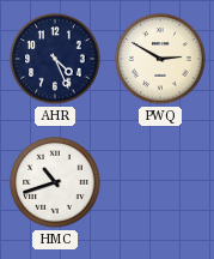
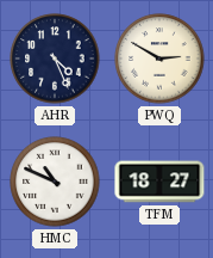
HMC: 10:42 -> 10:49
TFM: none -> 18:27
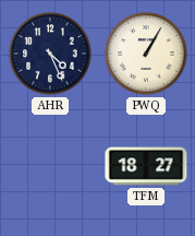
PWQ: 2:50 -> 1:05
HMC: 10:49 -> none
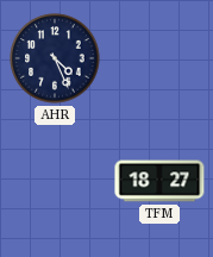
PWQ: 1:05 -> none
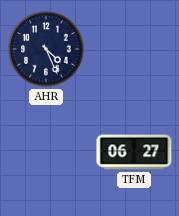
TFM: 18:27 -> 06:27
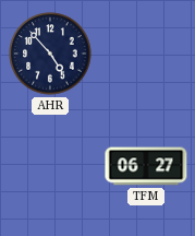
AHR: 4:26 -> 4:53
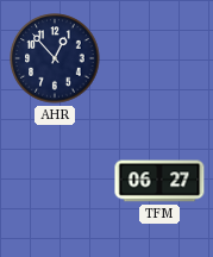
AHR: 4:53 -> 12:53
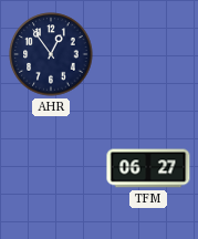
AHR: 12:53 -> 12:54
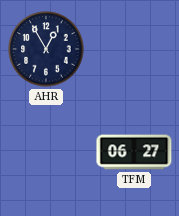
AHR: 12:54 -> 12:55
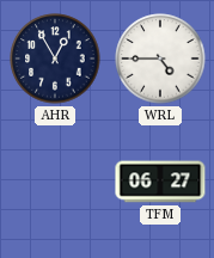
WRL: none -> 4:45
